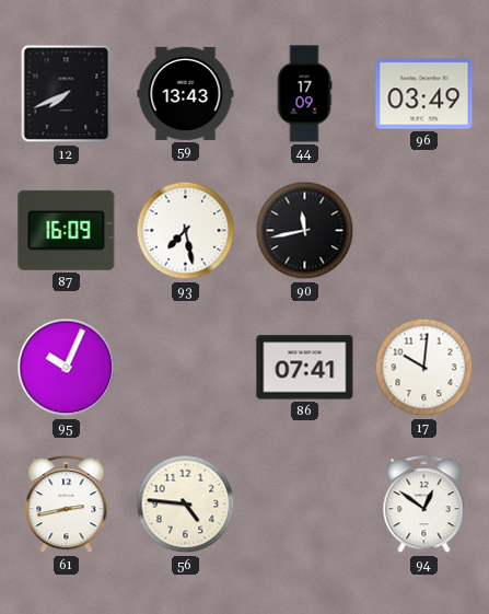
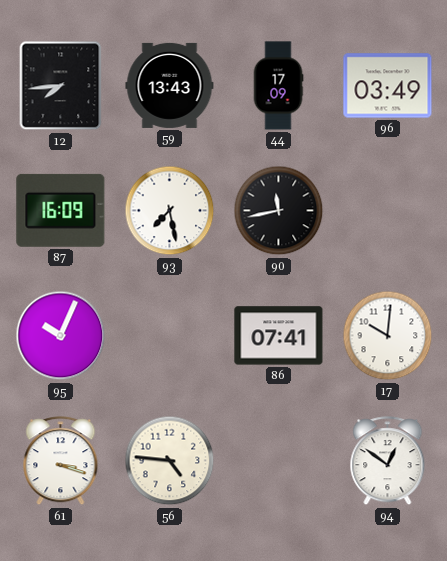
12: 7:41 -> 7:44
61: 2:43 -> 3:18
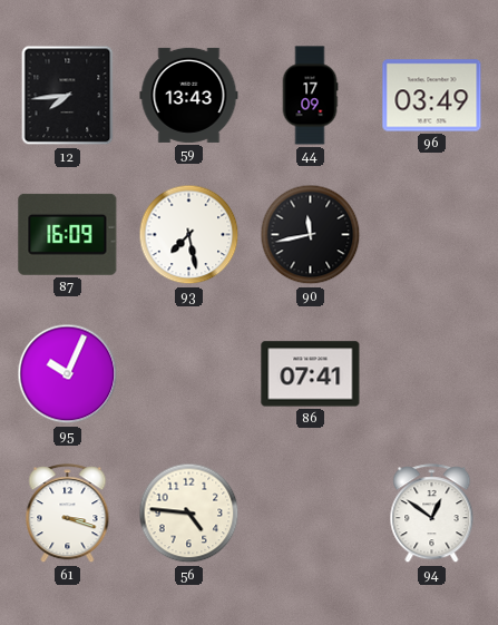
17: 10:01 -> none
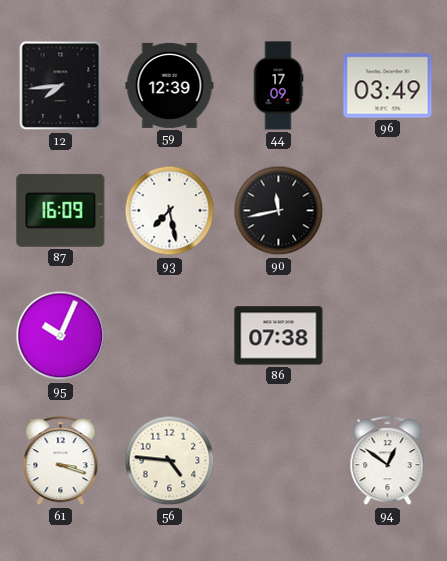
59: 13:43 -> 12:39
86: 07:41 -> 07:38
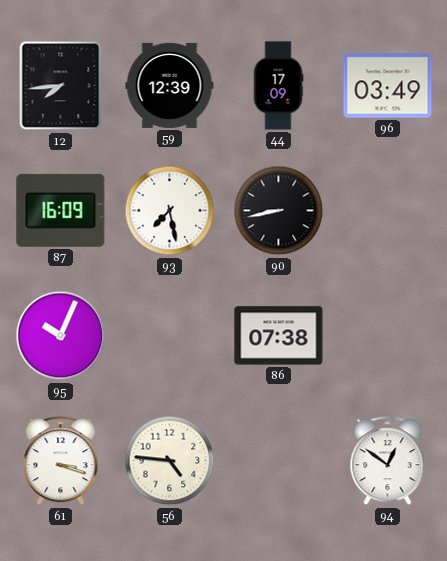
90: 11:43 -> 8:43
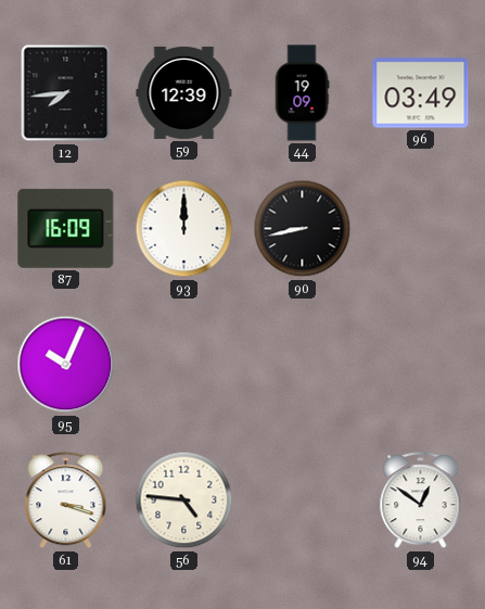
44: 17:09 -> 19:09
93: 7:28 -> 12:00
86: 07:38 -> none
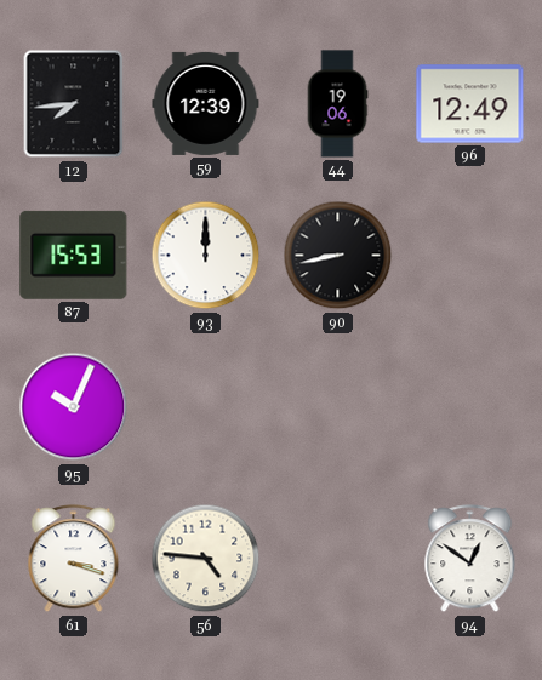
44: 19:09 -> 19:06
96: 03:49 -> 12:49
87: 16:09 -> 15:53
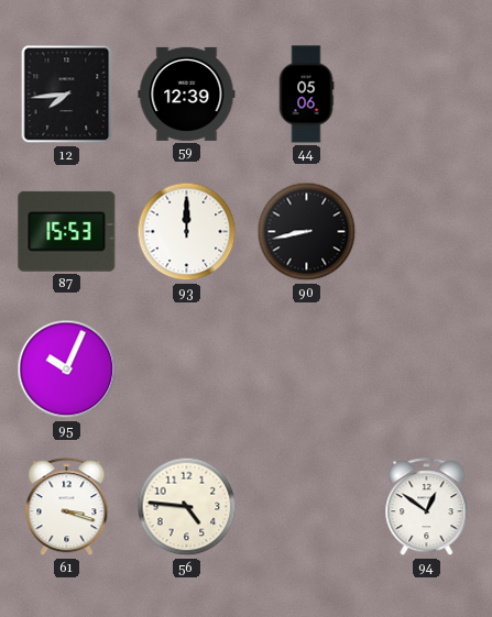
44: 19:06 -> 05:06
96: 12:49 -> none
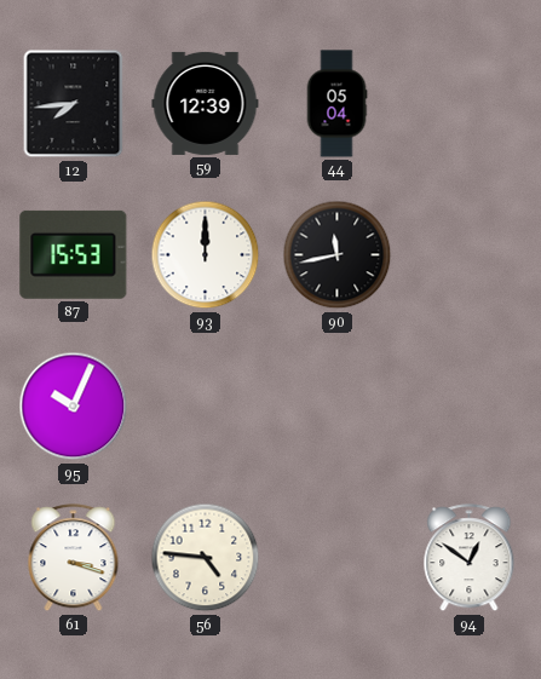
44: 05:06 -> 05:04
90: 8:43 -> 11:43
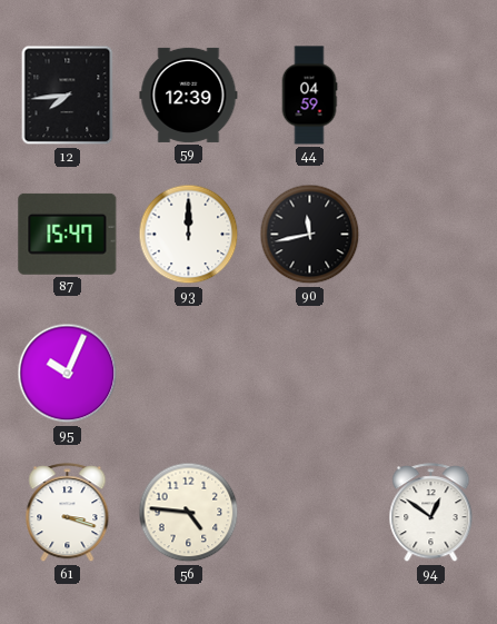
44: 05:04 -> 04:59
87: 15:53 -> 15:47
